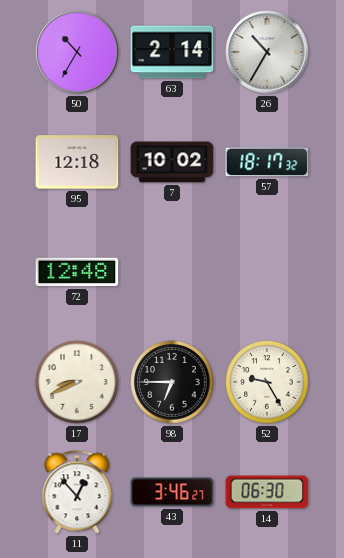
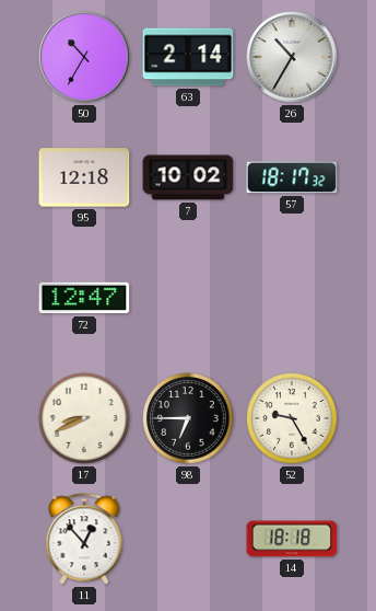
72: 12:48 -> 12:47
43: 3:46 -> none
14: 06:30 -> 18:18
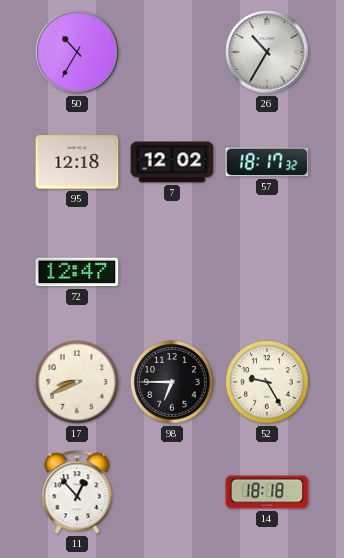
63: 2:14 -> none
7: 10:02 -> 12:02
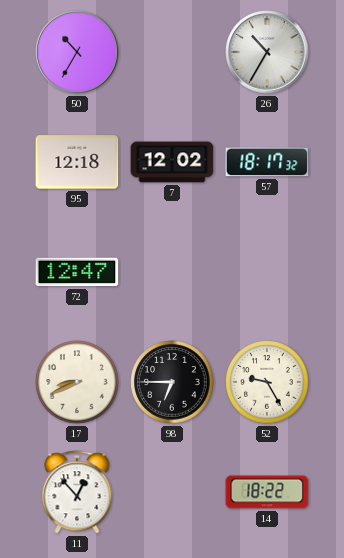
14: 18:18 -> 18:22
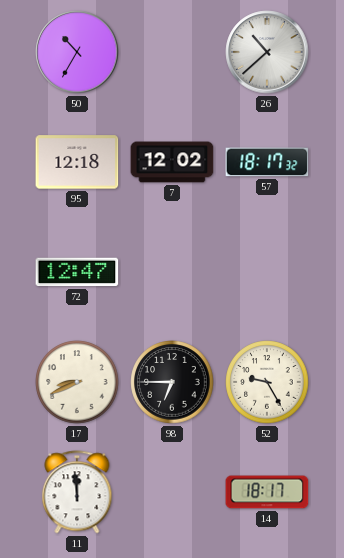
26: 10:35 -> 10:38
11: 12:53 -> 11:59
14: 18:22 -> 18:17
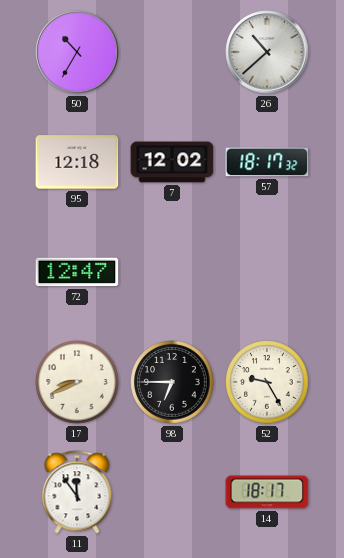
11: 11:59 -> 11:54
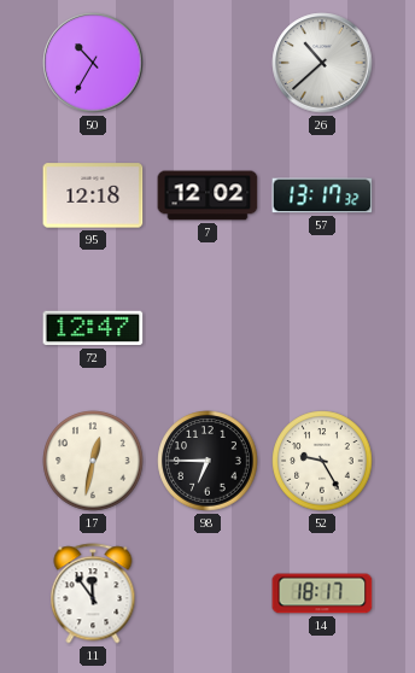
57: 18:17 -> 13:17
17: 8:41 -> 12:32
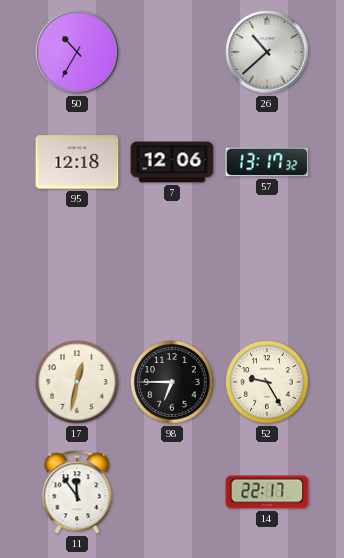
7: 12:02 -> 12:06
72: 12:47 -> none
14: 18:17 -> 22:17
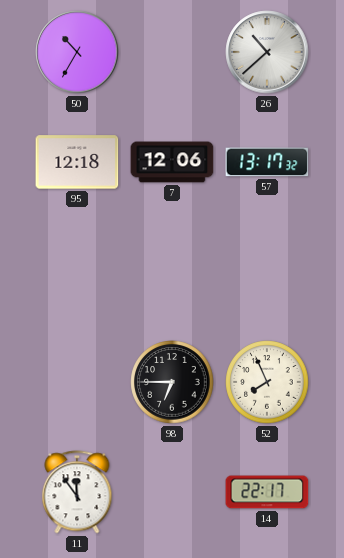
17: 12:32 -> none
52: 9:25 -> 7:56
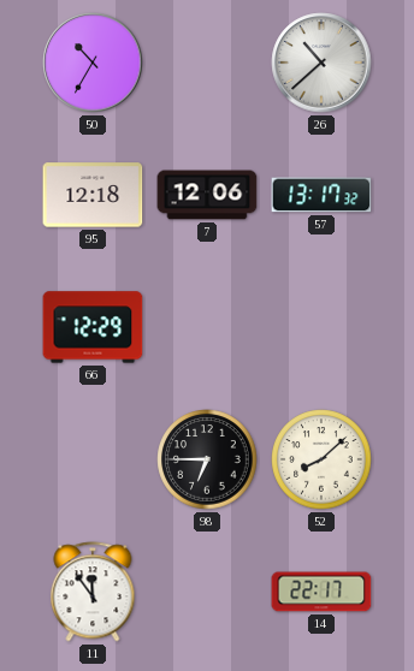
66: none -> 12:29
52: 7:56 -> 8:08
